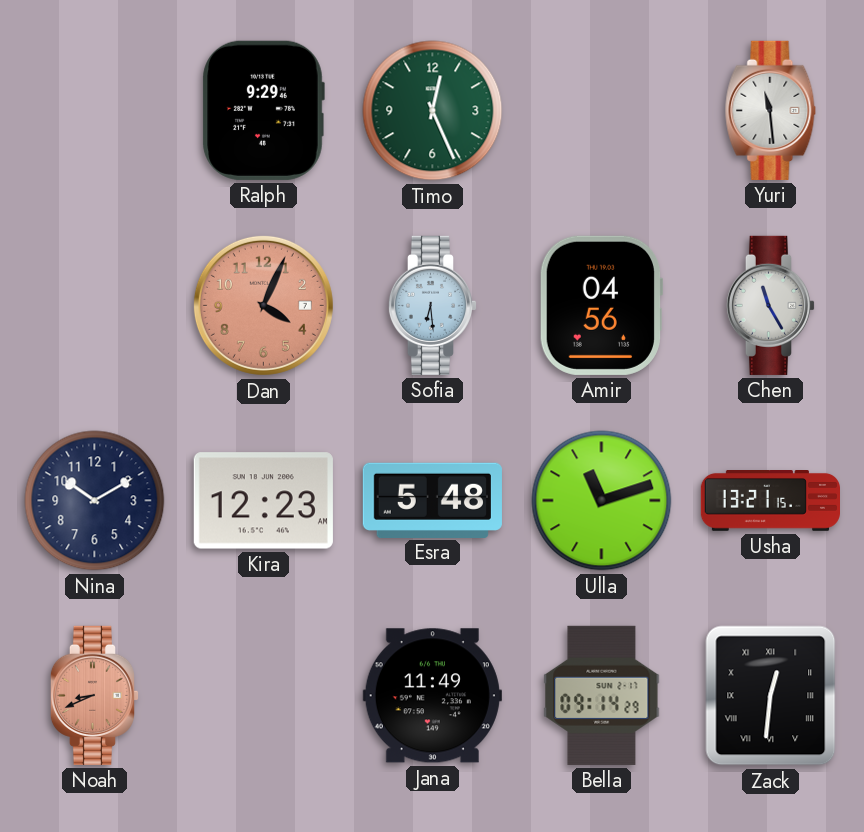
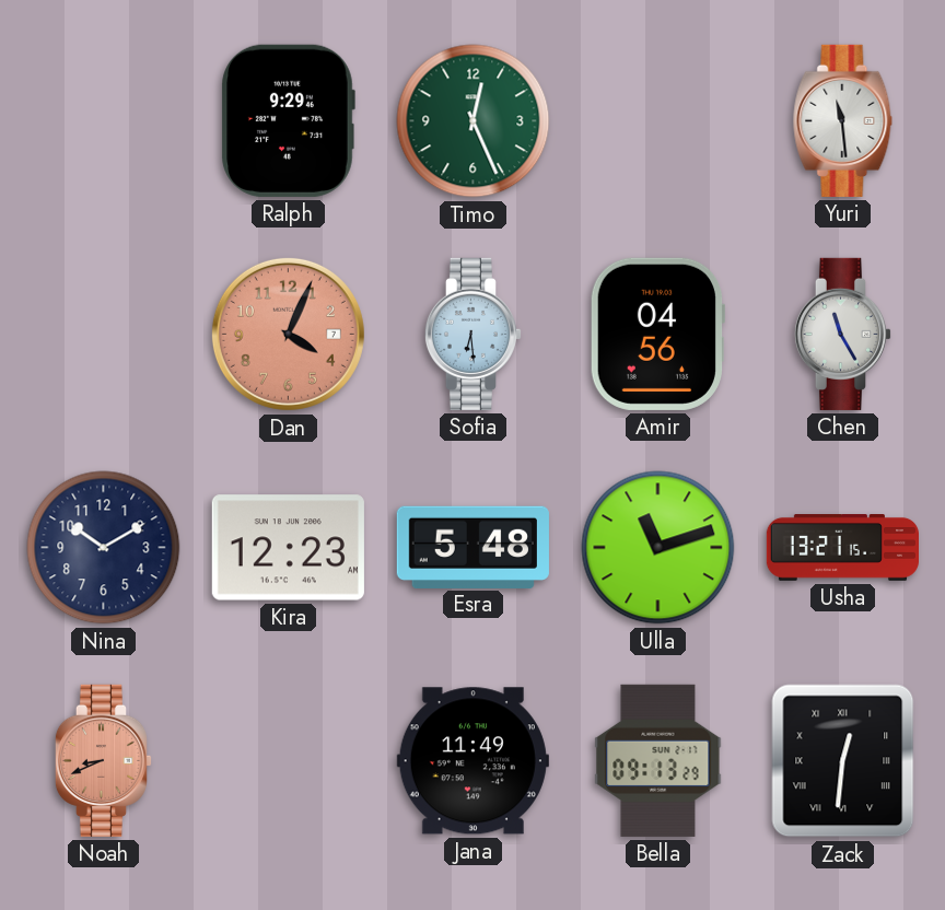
Bella: 09:14 -> 09:13
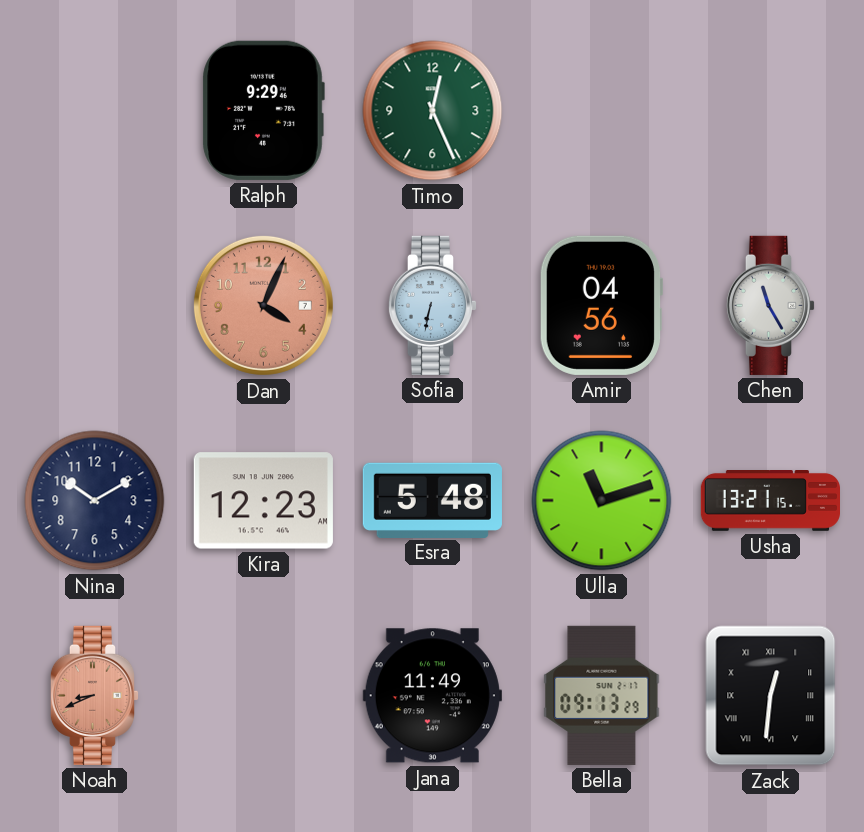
Yuri: 11:29 -> none
Sofia: 6:29 -> 6:32
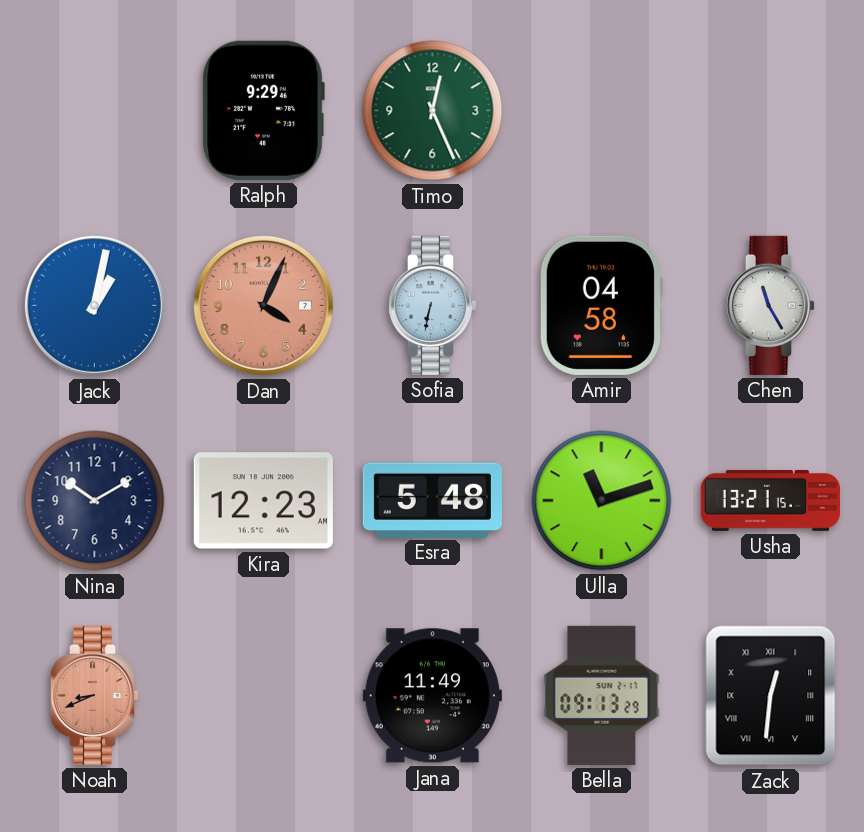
Jack: none -> 1:02
Amir: 04:56 -> 04:58
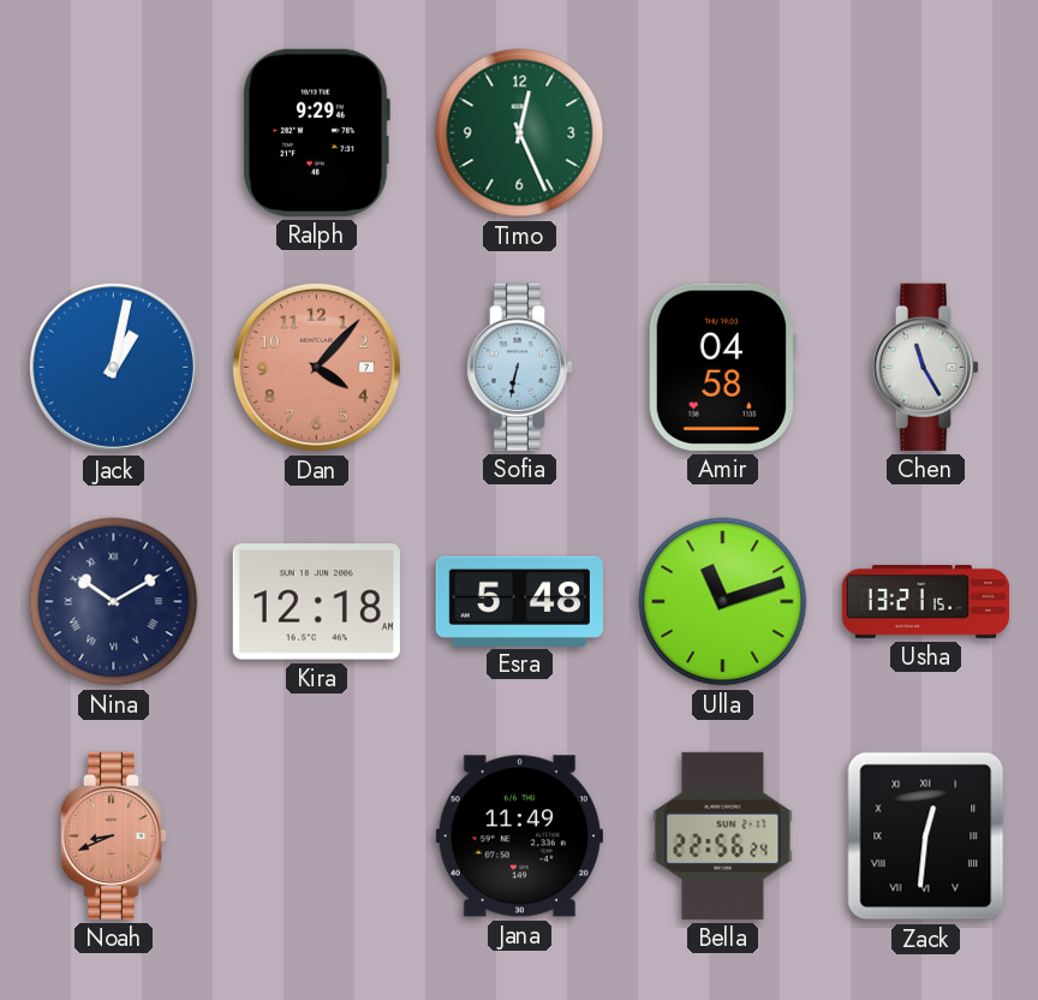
Dan: 4:04 -> 4:07
Nina numerals: Arabic -> Roman
Kira: 12:23 -> 12:18
Bella: 09:13 -> 22:56
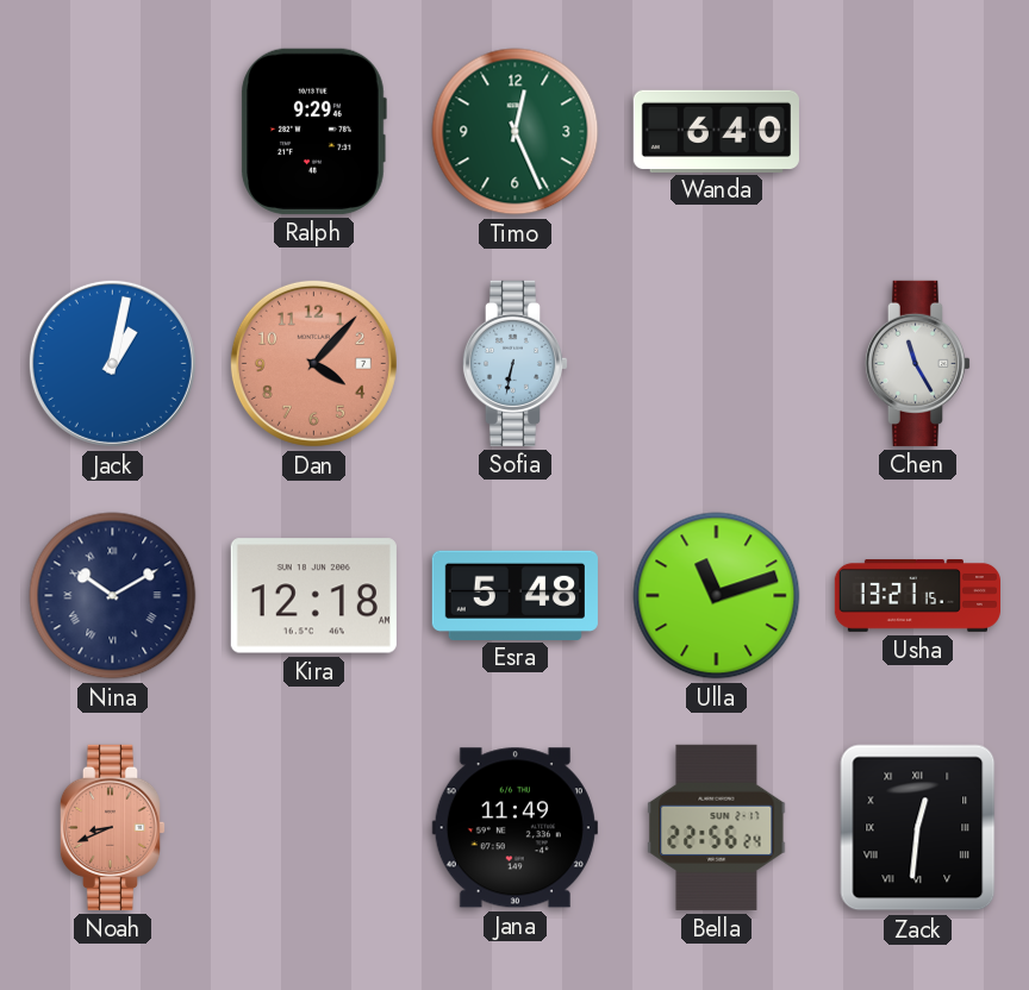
Wanda: none -> 6:40
Amir: 04:58 -> none
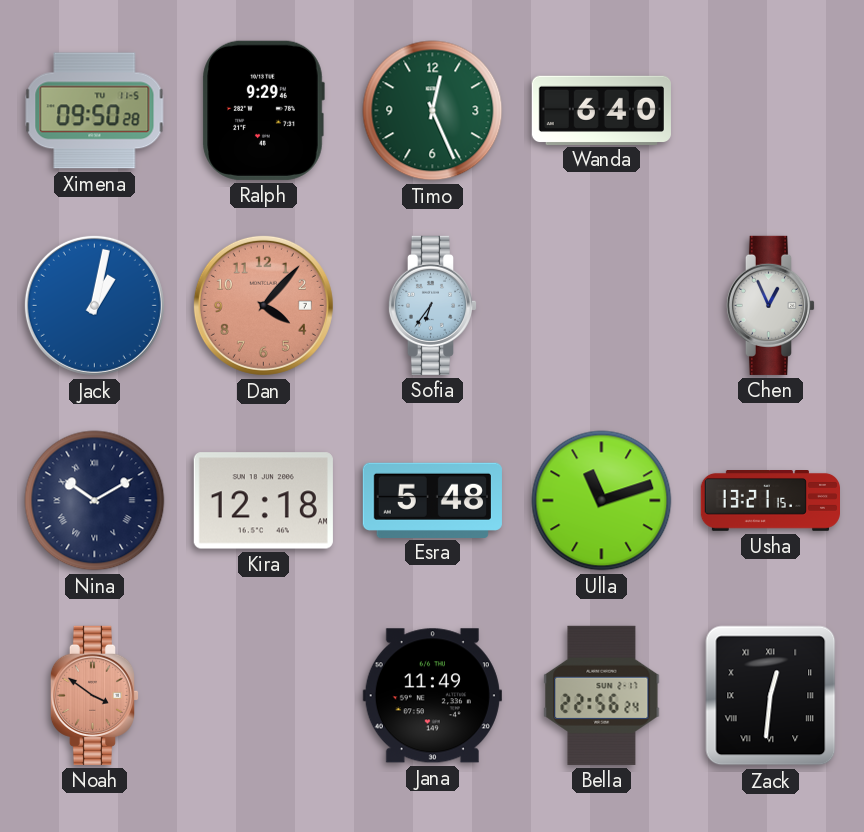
Ximena: none -> 09:50
Sofia: 6:32 -> 6:36
Chen: 11:25 -> 12:56
Noah: 8:41 -> 3:51
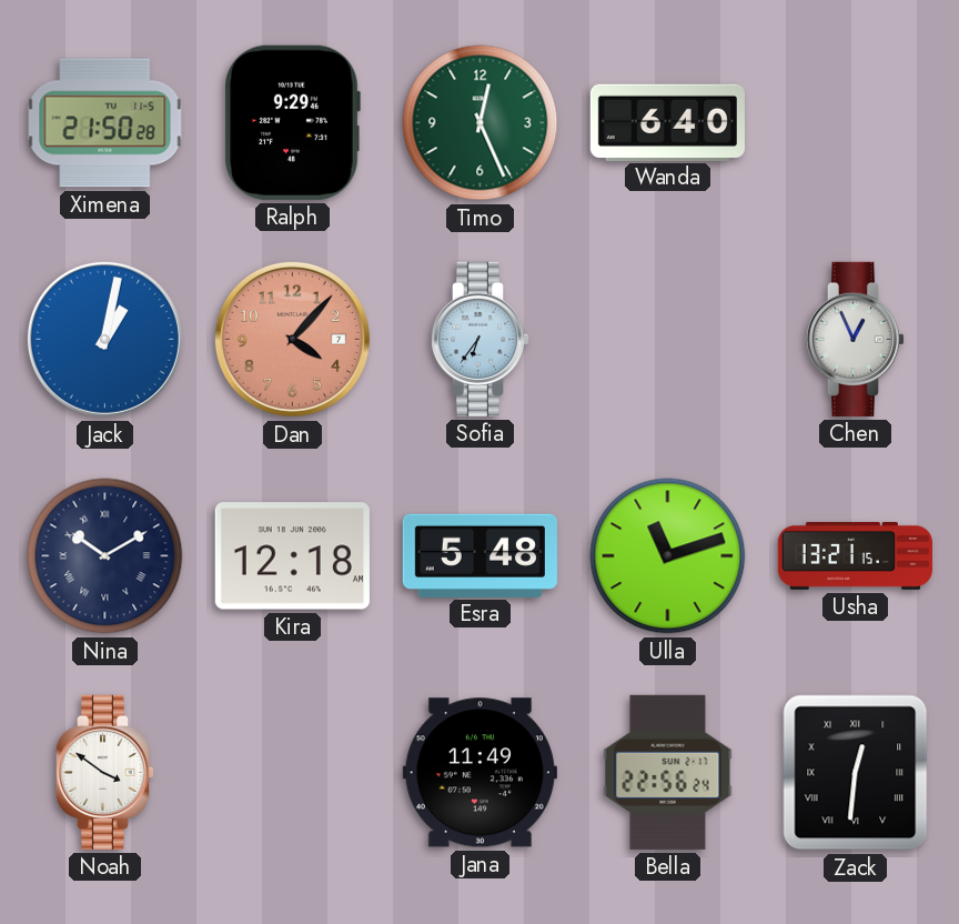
Ximena: 09:50 -> 21:50
Noah dial: salmon -> white
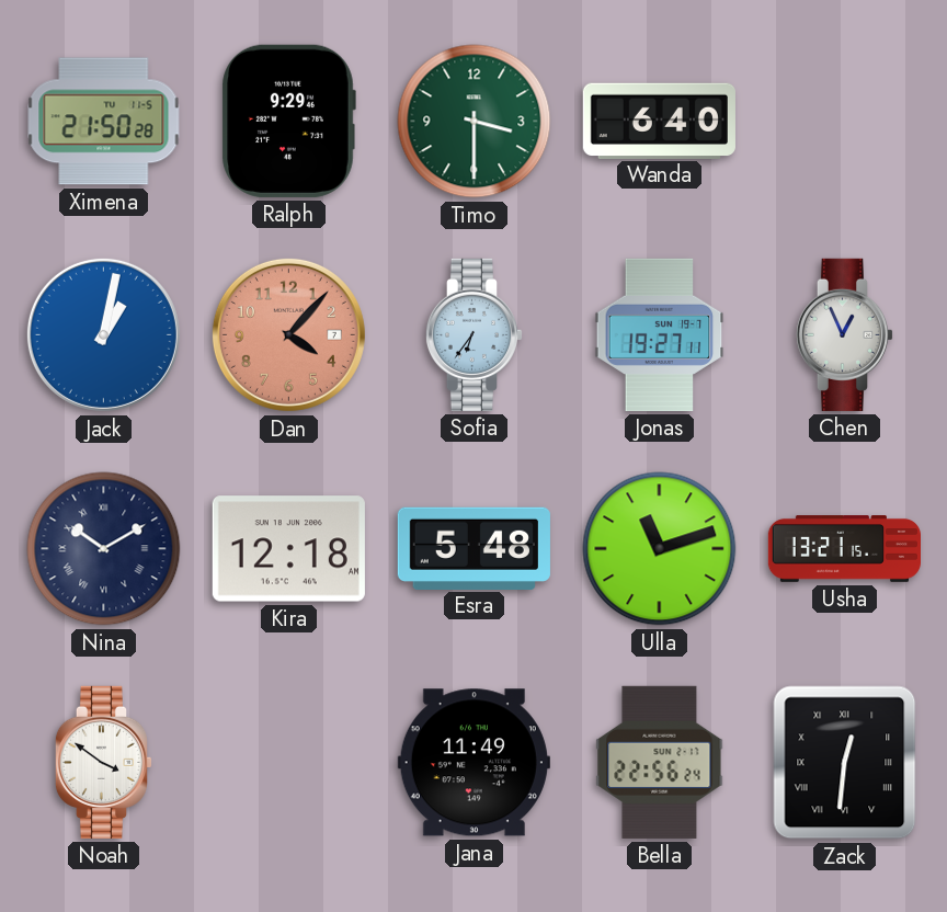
Timo: 12:26 -> 3:30
Jonas: none -> 19:27
